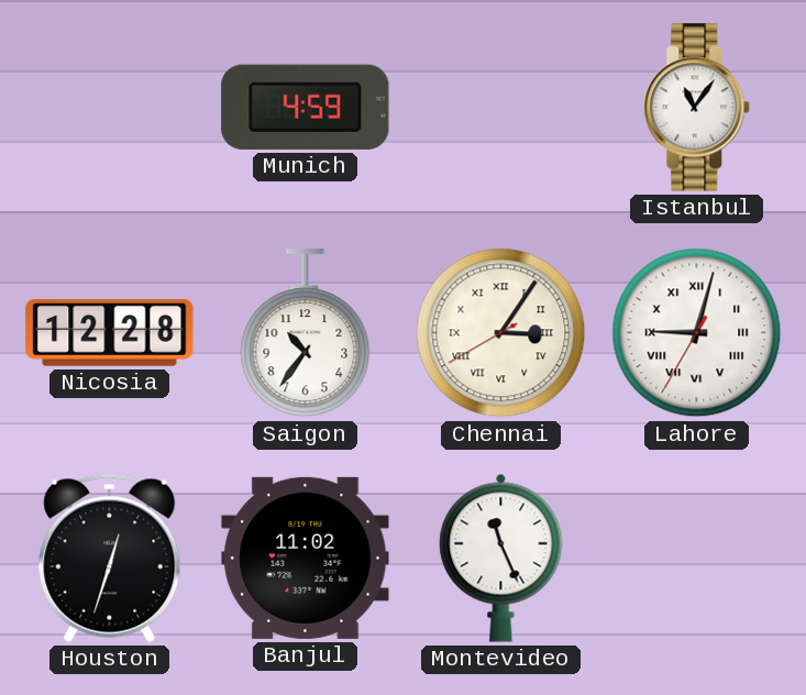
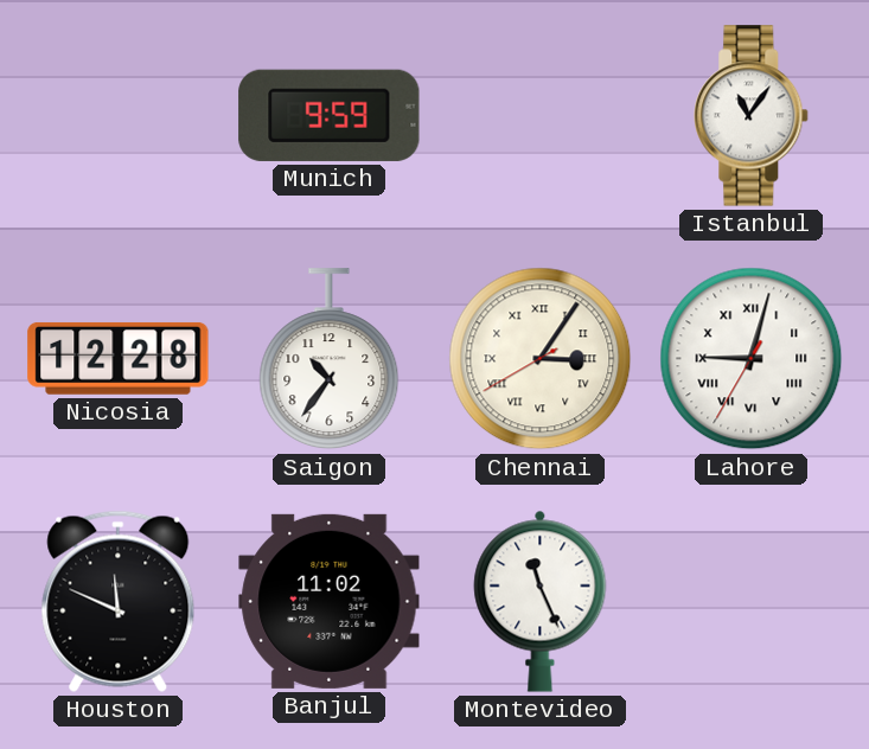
Munich: 4:59 -> 9:59
Houston: 12:33 -> 11:49
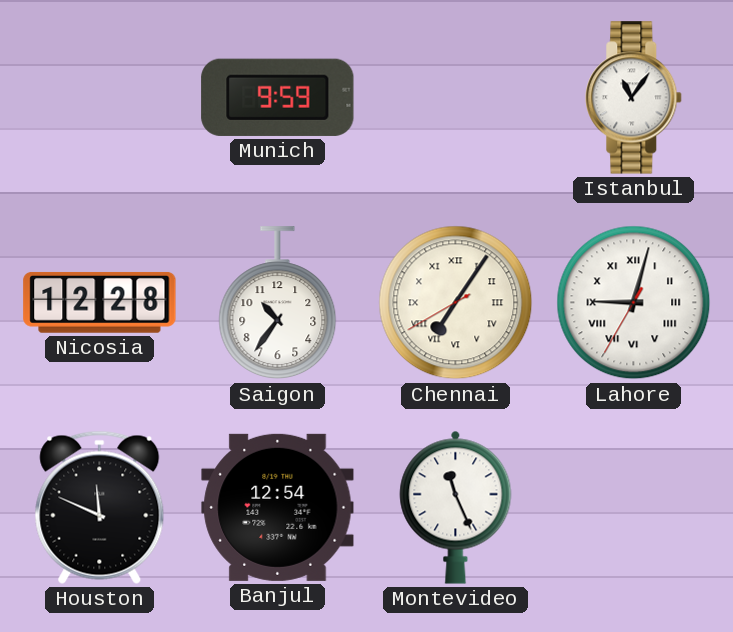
Chennai: 3:05 -> 7:05
Banjul: 11:02 -> 12:54
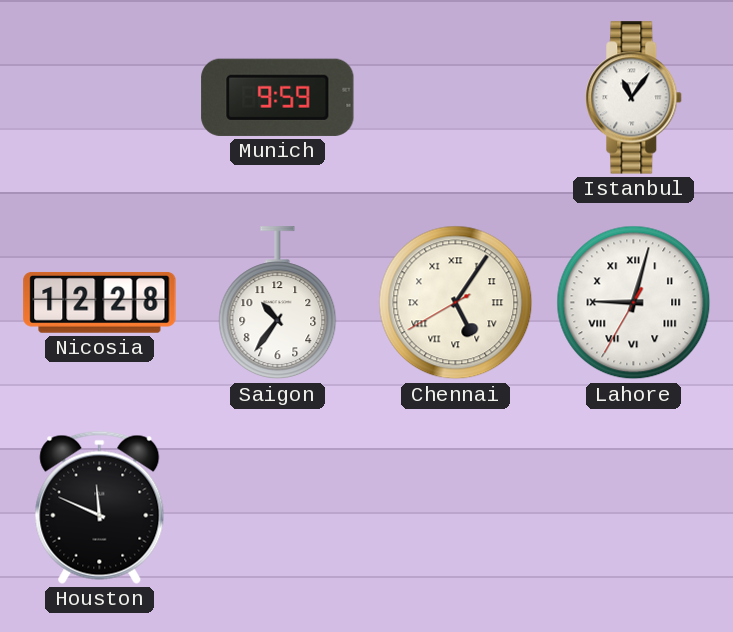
Chennai: 7:05 -> 5:05
Banjul: 12:54 -> none
Montevideo: 11:26 -> none
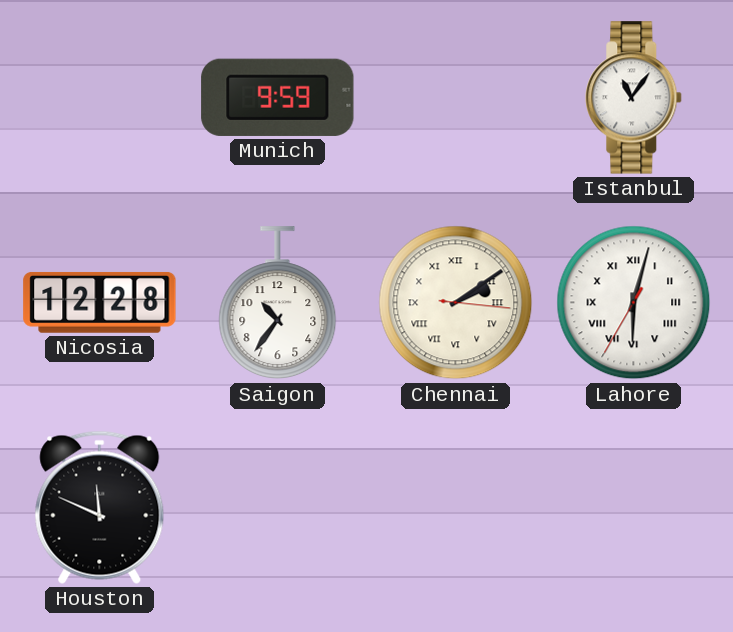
Chennai: 5:05 -> 2:09
Lahore: 9:02 -> 6:02
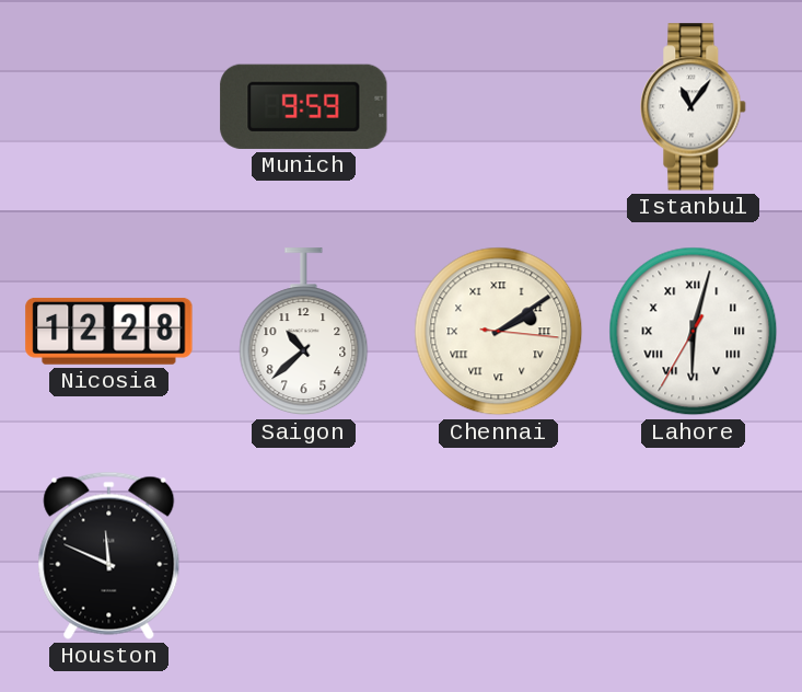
Saigon: 10:36 -> 10:38
